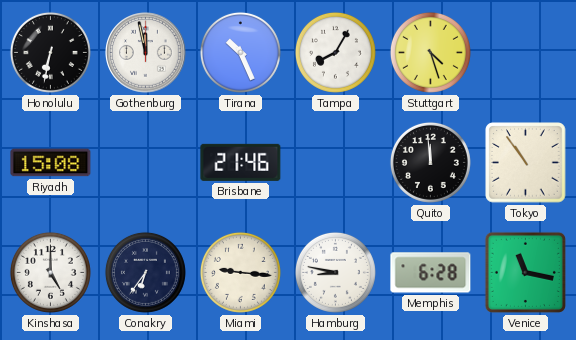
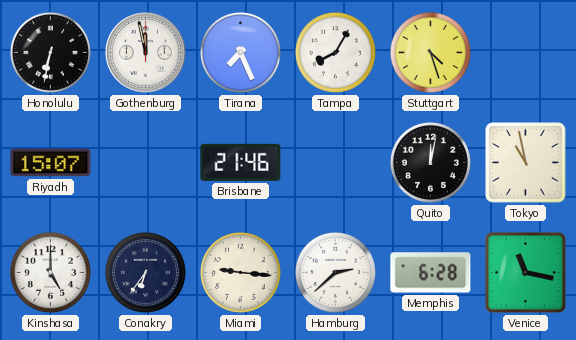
Tirana: 10:26 -> 7:26
Riyadh: 15:08 -> 15:07
Quito: 11:59 -> 12:02
Tokyo: 10:54 -> 10:58
Hamburg: 8:47 -> 2:38
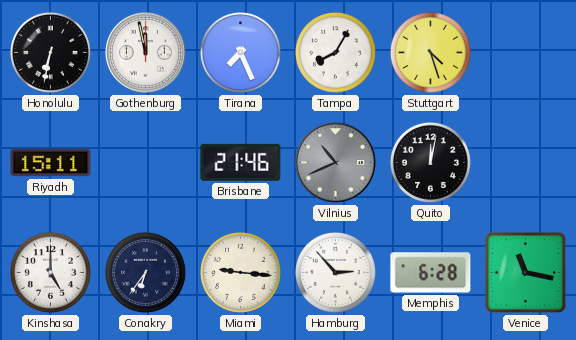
Riyadh: 15:07 -> 15:11
Vilnius: none -> 10:41
Tokyo: 10:58 -> none
Hamburg: 2:38 -> 2:53
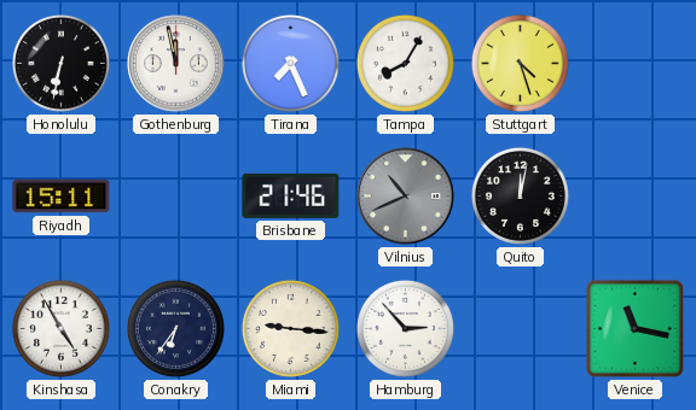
Kinshasa: 5:00 -> 4:55
Memphis: 6:28 -> none
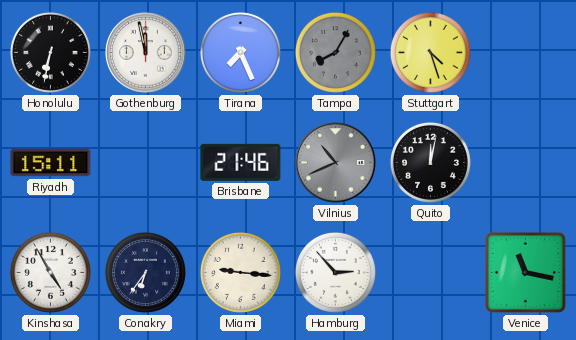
Tampa dial: white -> grey
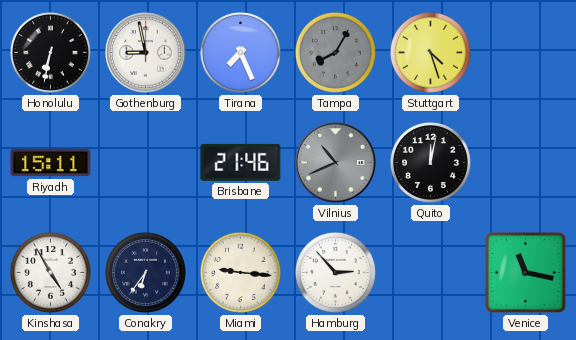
Gothenburg: 11:58 -> 8:58
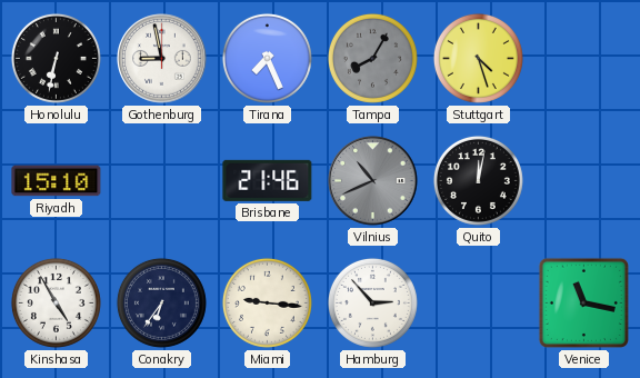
Riyadh: 15:11 -> 15:10
